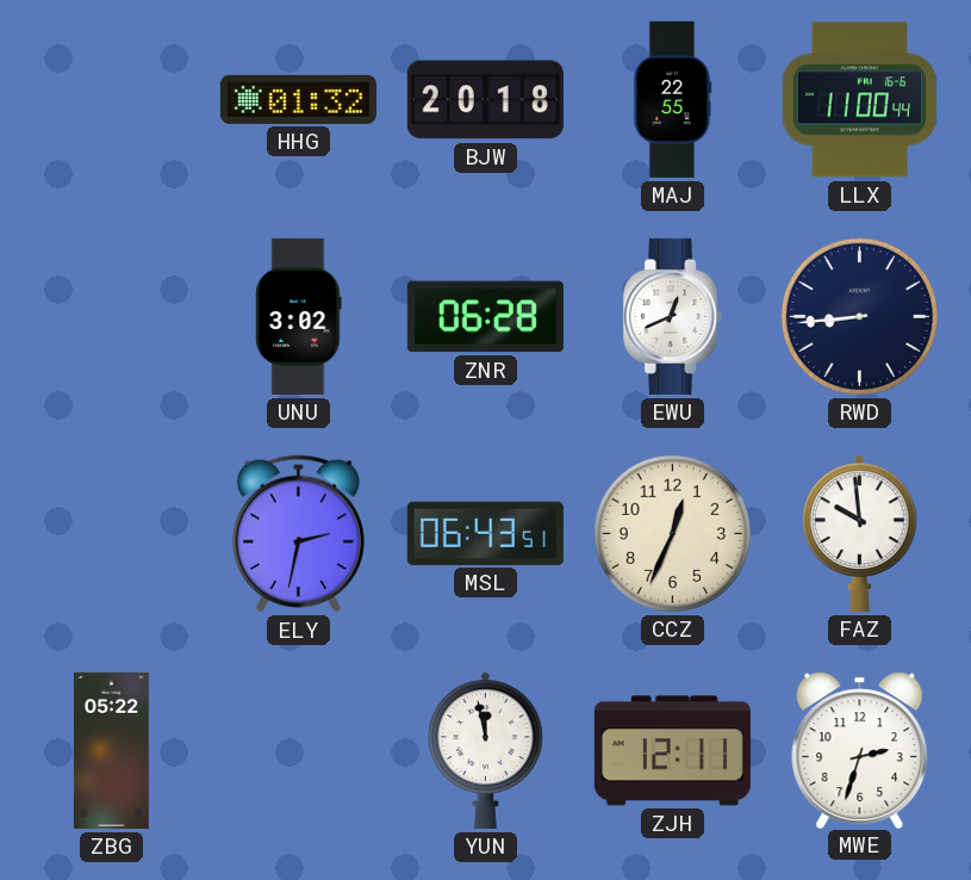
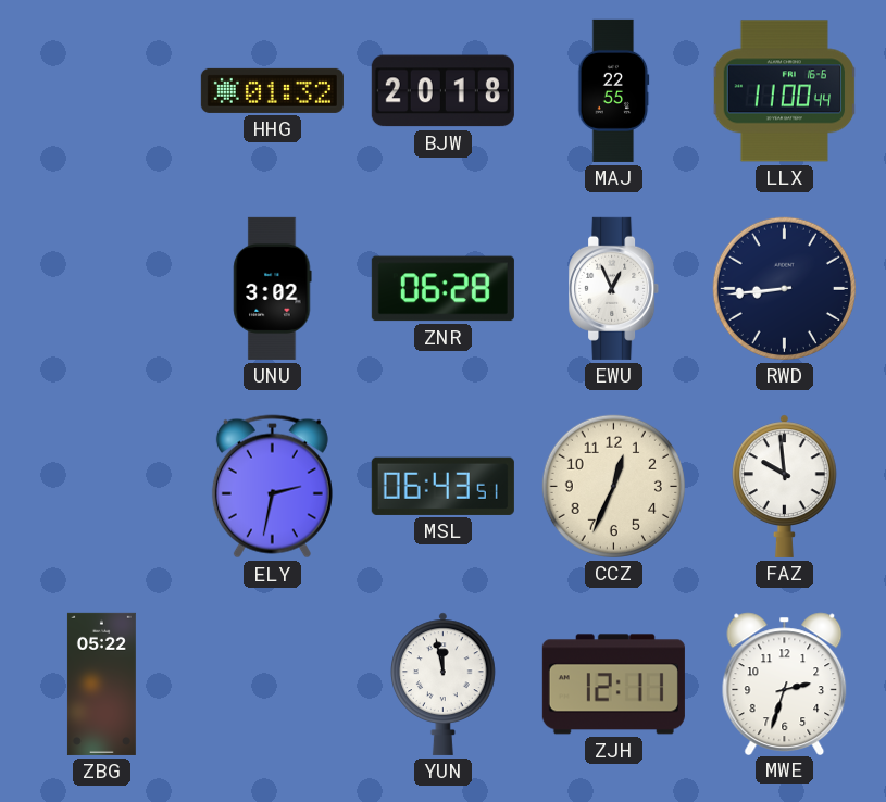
EWU: 12:41 -> 12:56
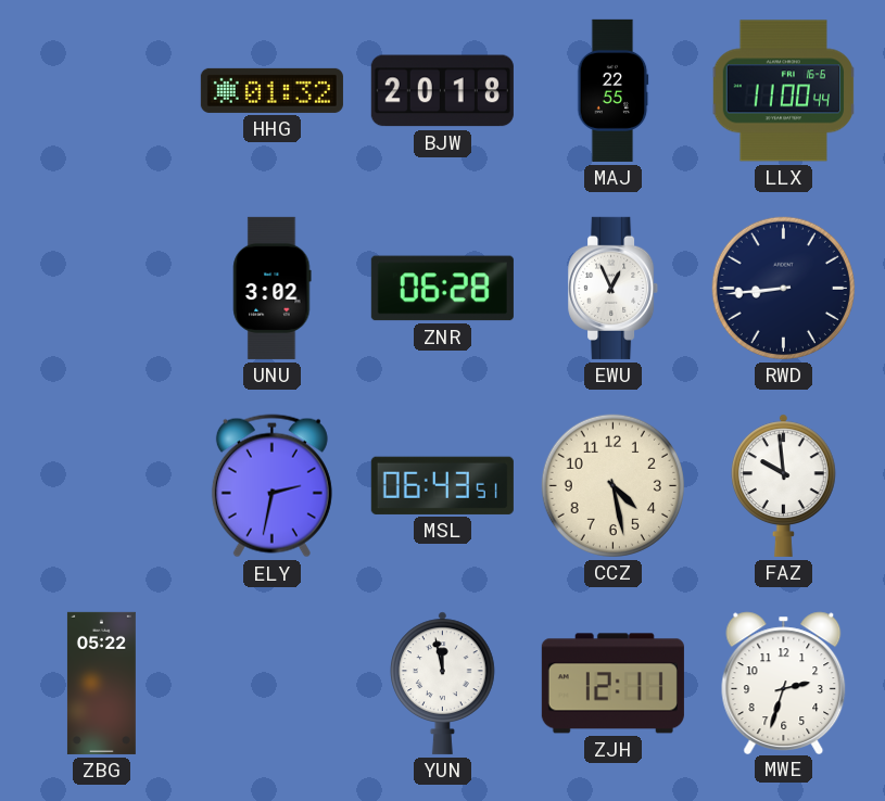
CCZ: 12:34 -> 4:28
